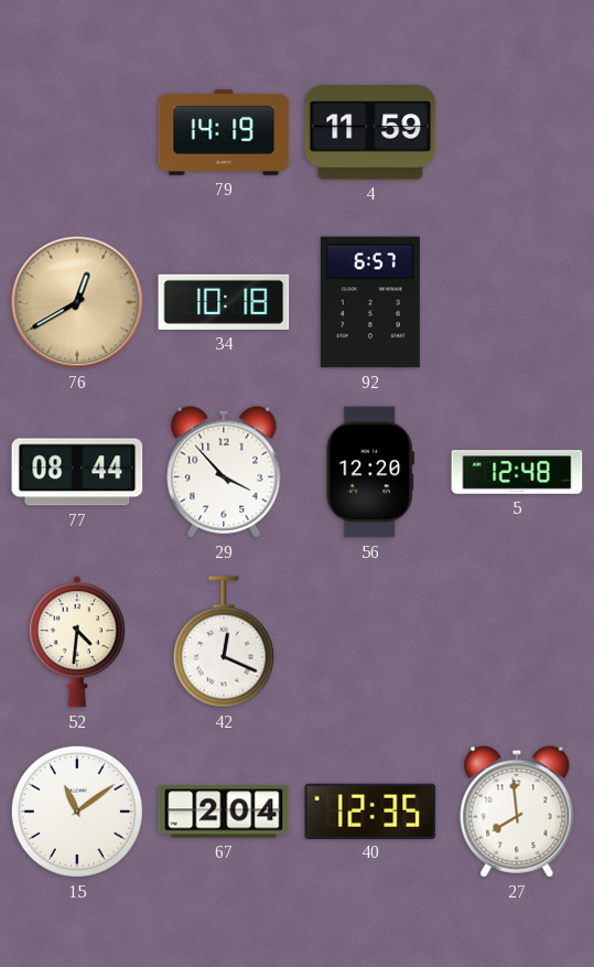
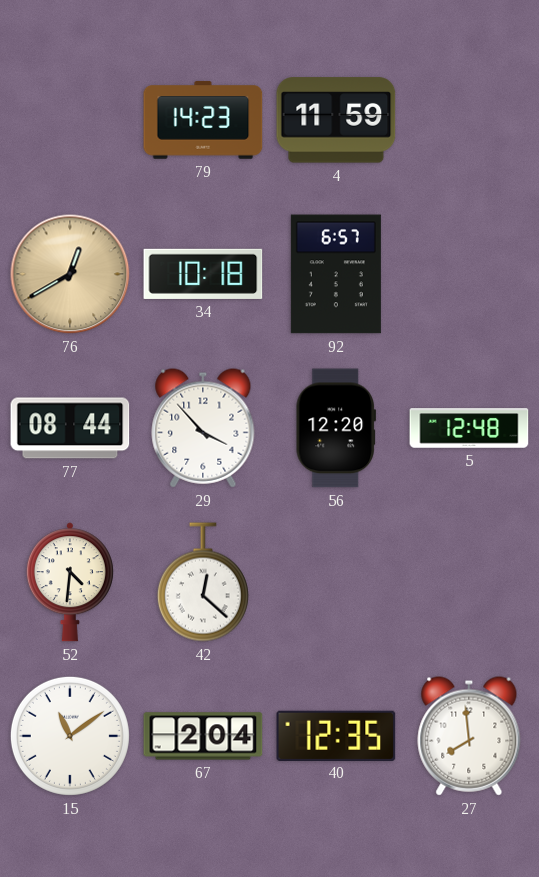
79: 14:19 -> 14:23
42: 12:19 -> 12:22
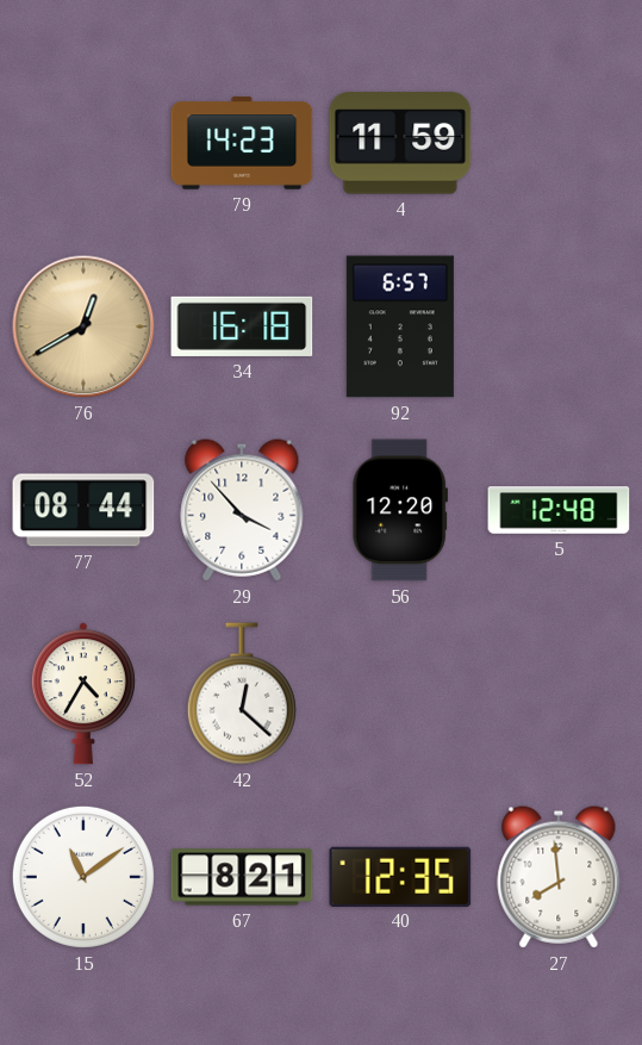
34: 10:18 -> 16:18
52: 4:31 -> 4:35
67: 2:04 -> 8:21
